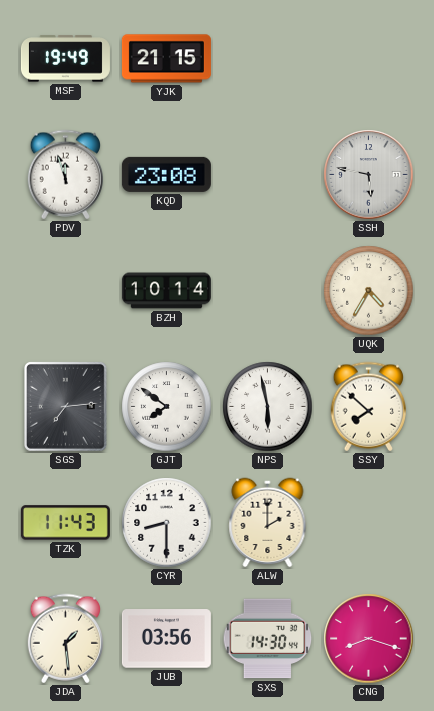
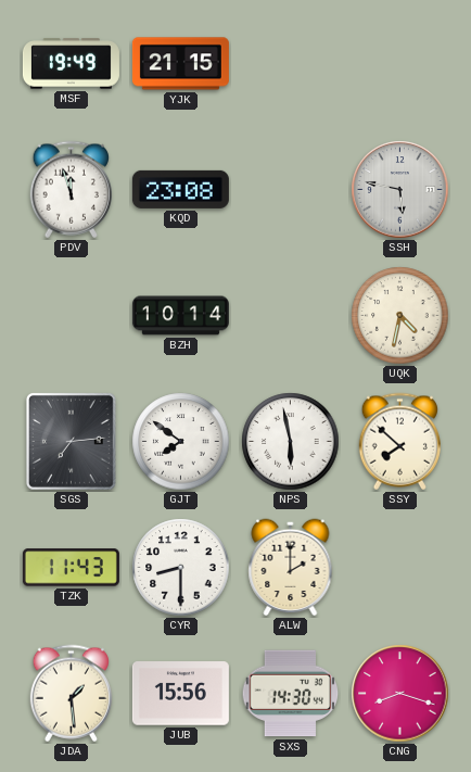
UQK: 4:35 -> 4:32
JUB: 03:56 -> 15:56
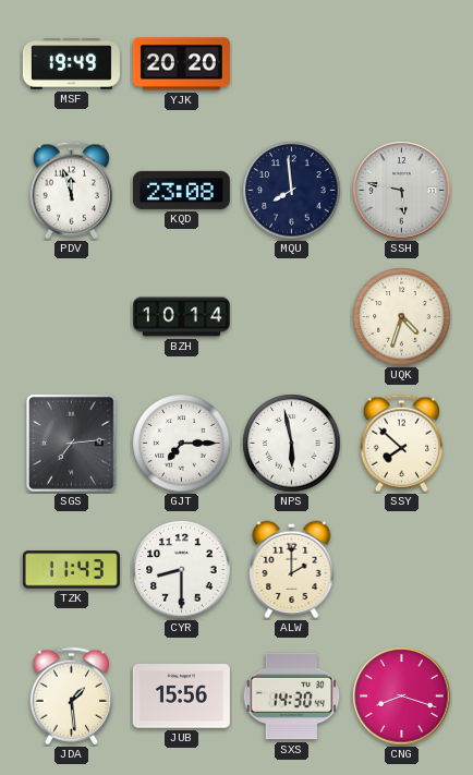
YJK: 21:15 -> 20:20
MQU: none -> 7:59
UQK: 4:32 -> 4:33
GJT: 7:51 -> 7:15
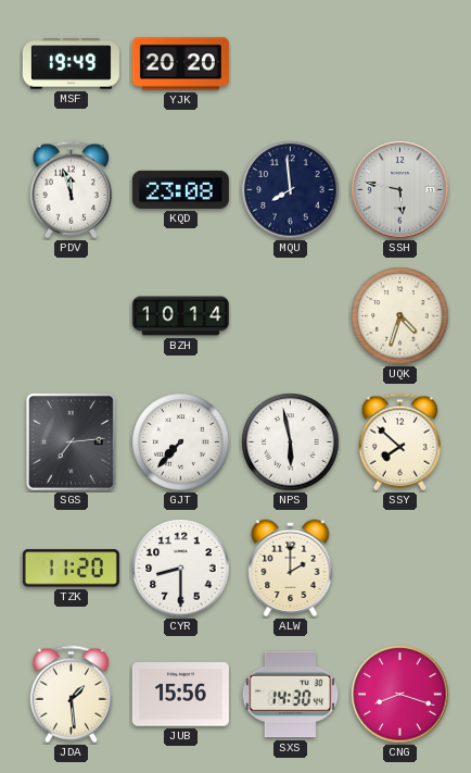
GJT: 7:15 -> 7:37
TZK: 11:43 -> 11:20
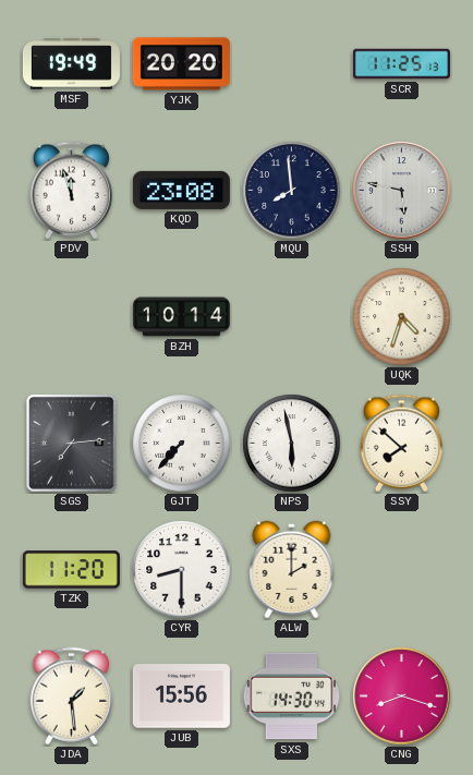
SCR: none -> 11:25
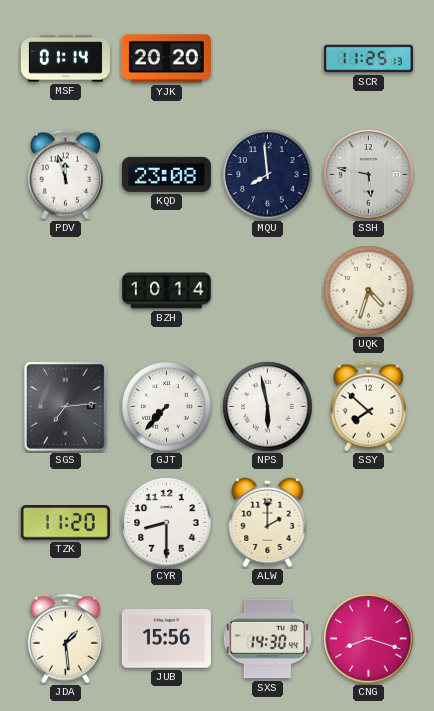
MSF: 19:49 -> 01:14
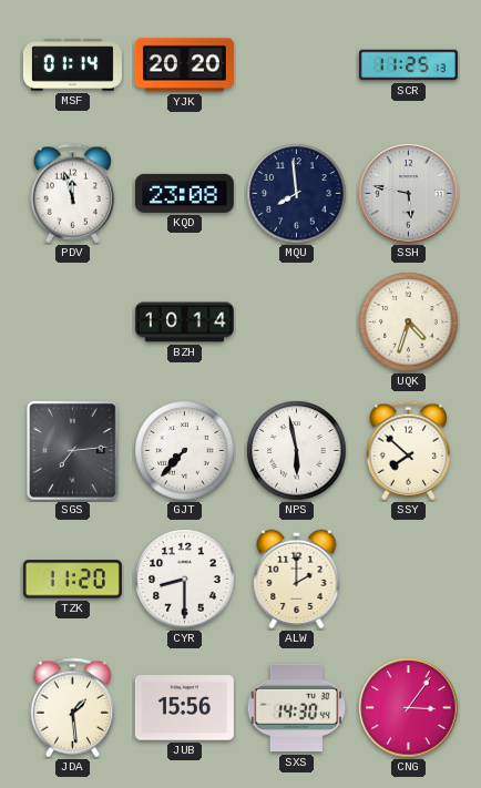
CNG: 8:18 -> 3:06
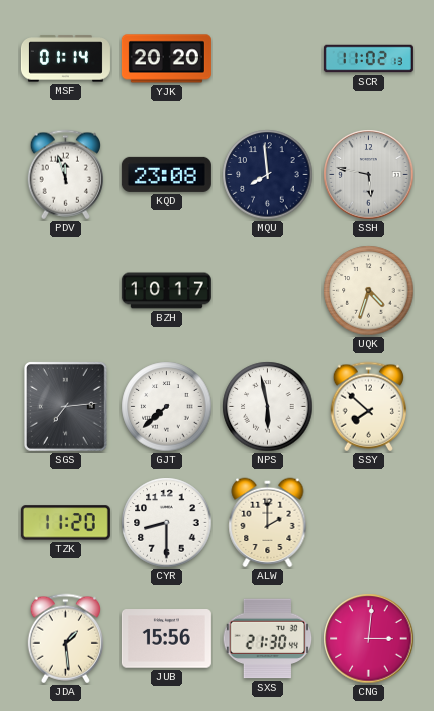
SCR: 11:25 -> 11:02
BZH: 10:14 -> 10:17
GJT: 7:37 -> 7:38
SXS: 14:30 -> 21:30
CNG: 3:06 -> 3:01
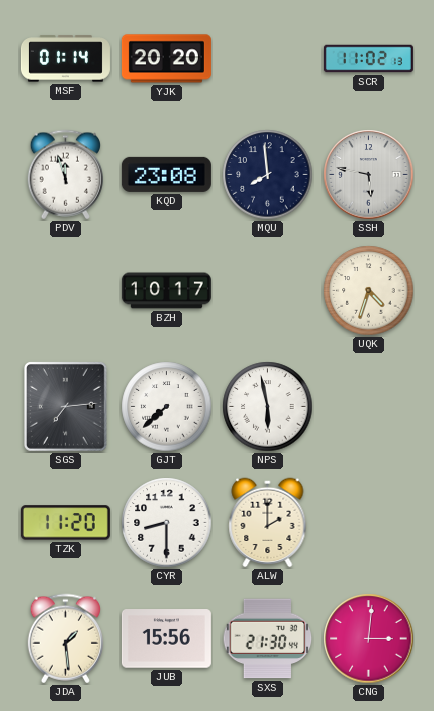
SSY: 7:52 -> none
